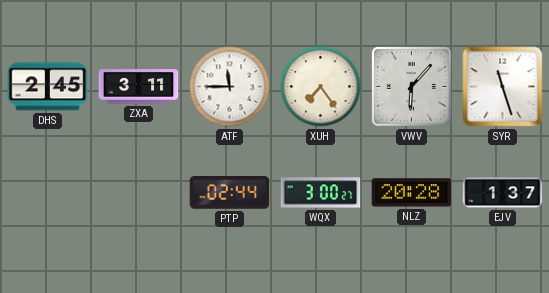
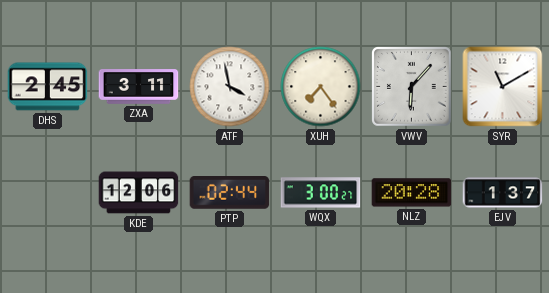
ATF: 11:45 -> 3:58
SYR: 11:27 -> 11:10
KDE: none -> 12:06
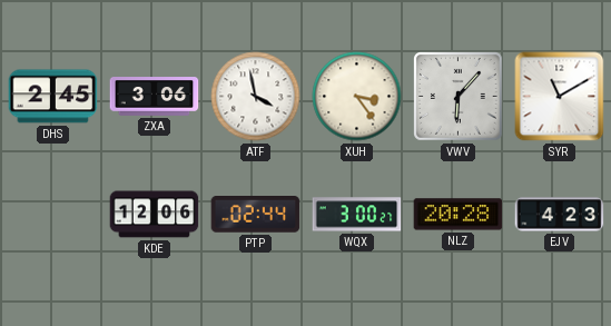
ZXA: 3:11 -> 3:06
XUH: 7:24 -> 3:24
EJV: 1:37 -> 4:23
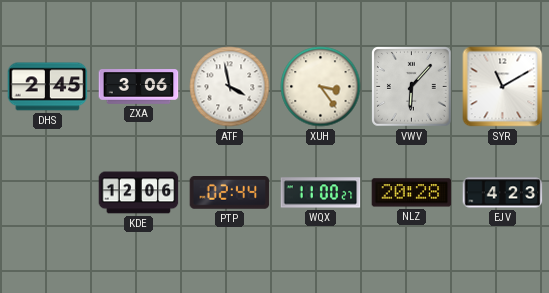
WQX: 3:00 -> 11:00
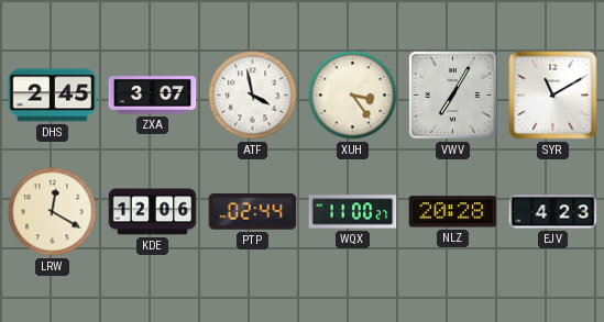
ZXA: 3:06 -> 3:07
VWV: 6:07 -> 7:05
LRW: none -> 12:20
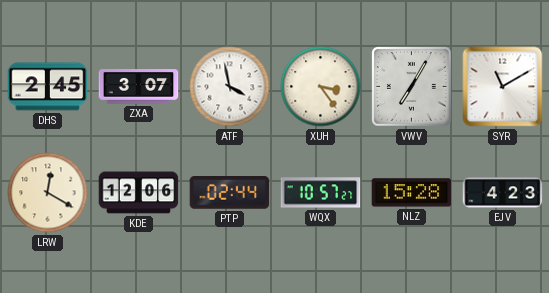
WQX: 11:00 -> 10:57
NLZ: 20:28 -> 15:28
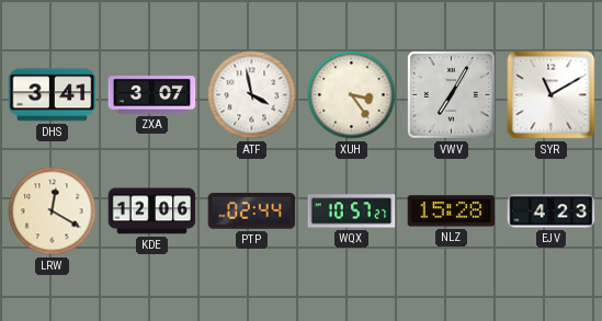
DHS: 2:45 -> 3:41
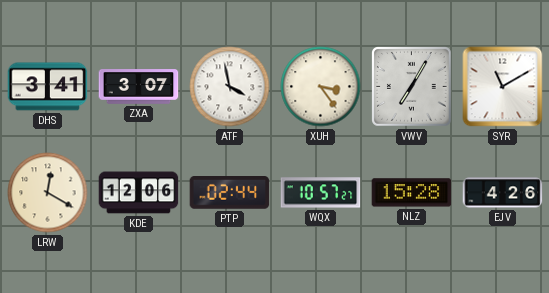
EJV: 4:23 -> 4:26
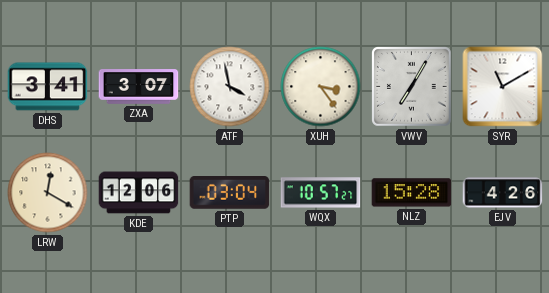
PTP: 02:44 -> 03:04
